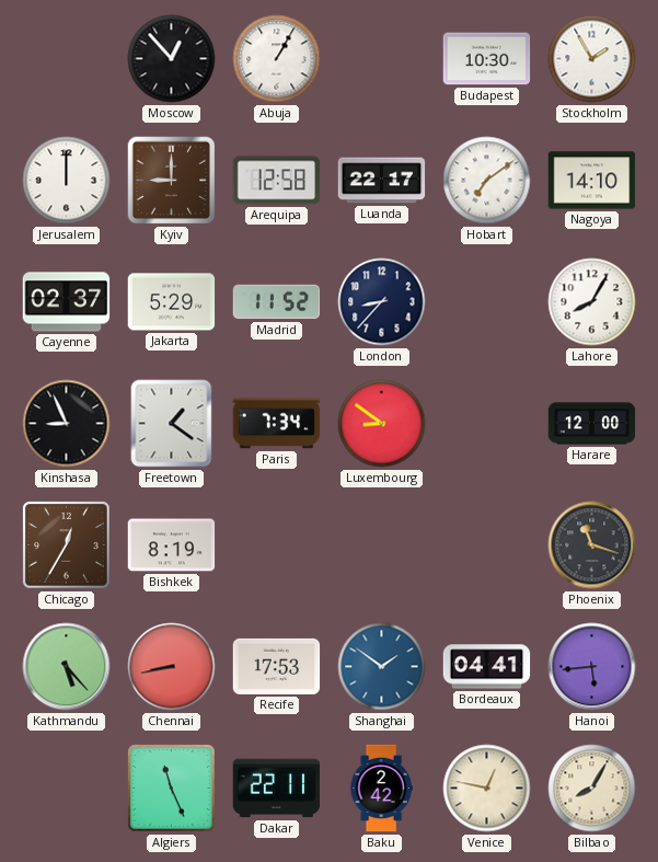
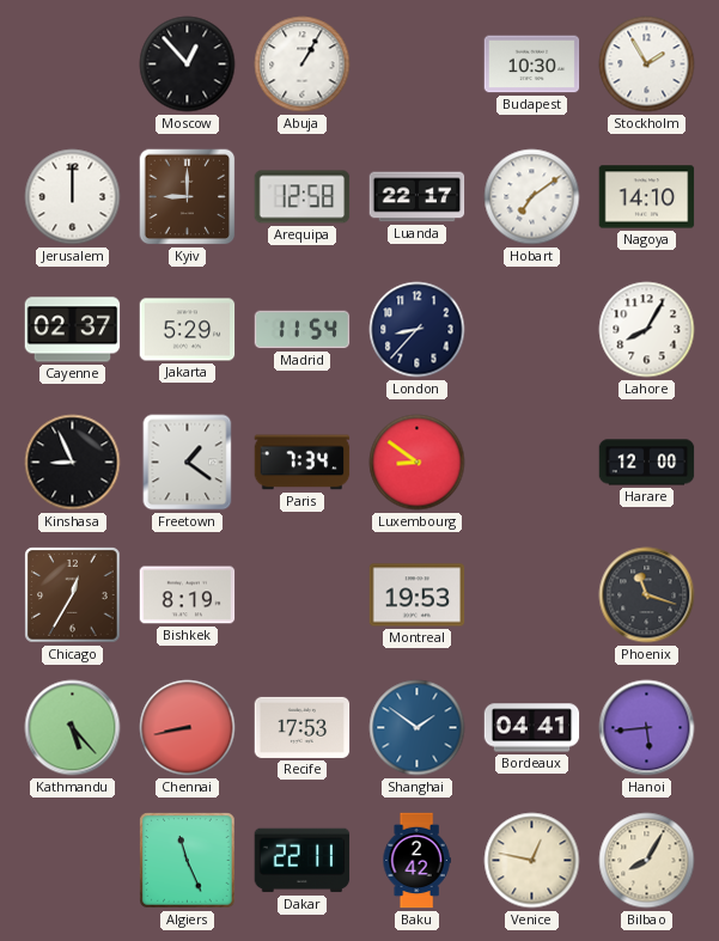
Madrid: 11:52 -> 11:54
Montreal: none -> 19:53
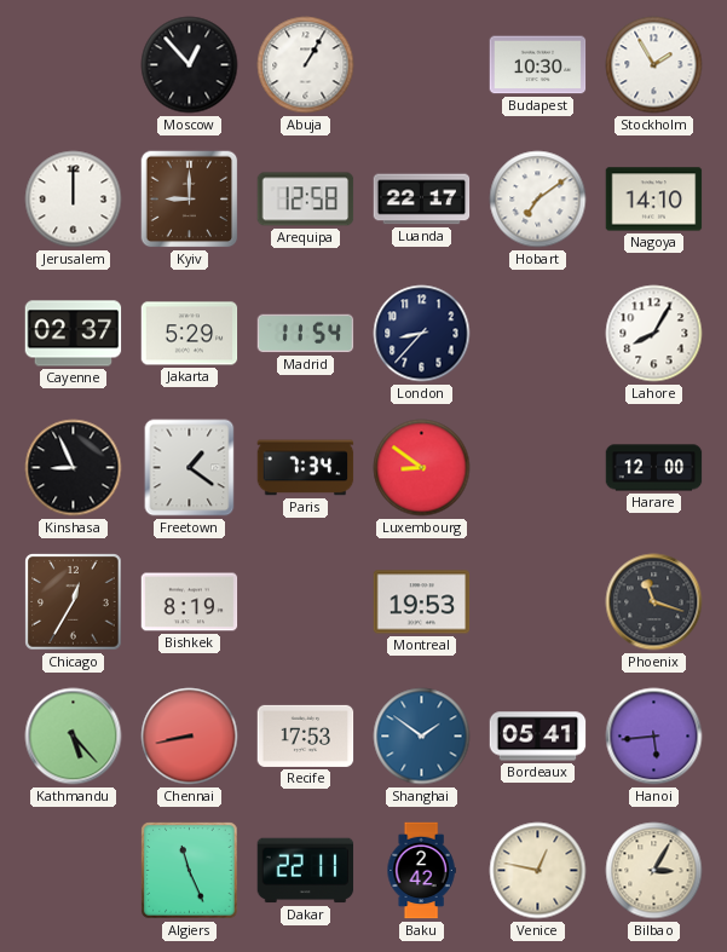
Bordeaux: 04:41 -> 05:41
Bilbao: 8:05 -> 3:05
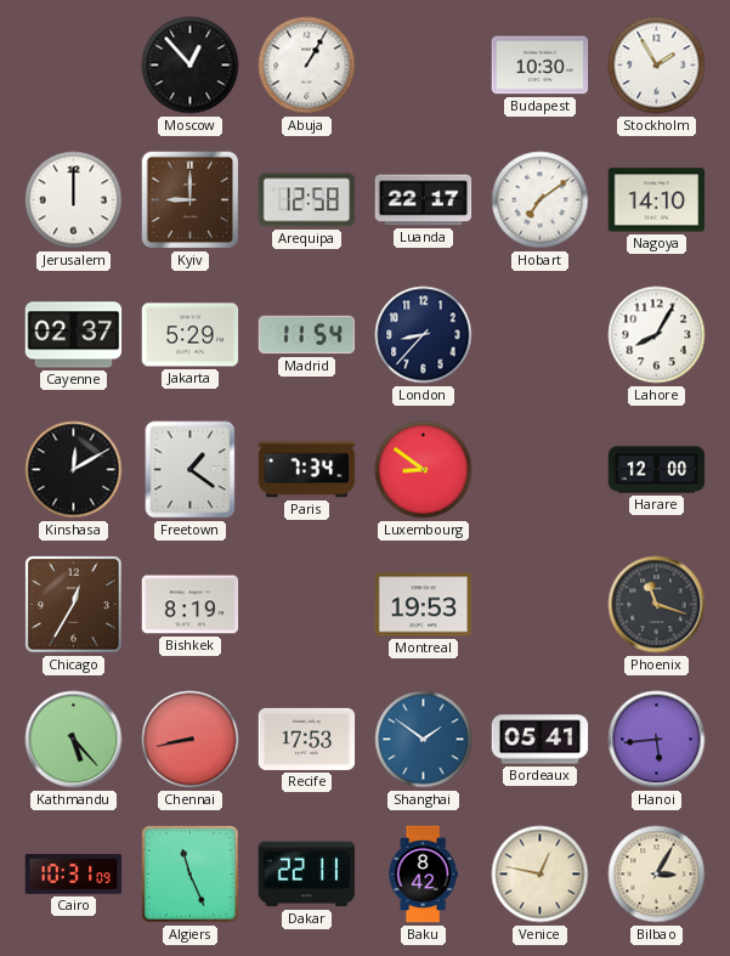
Kinshasa: 8:56 -> 12:10
Cairo: none -> 10:31
Baku: 2:42 -> 8:42
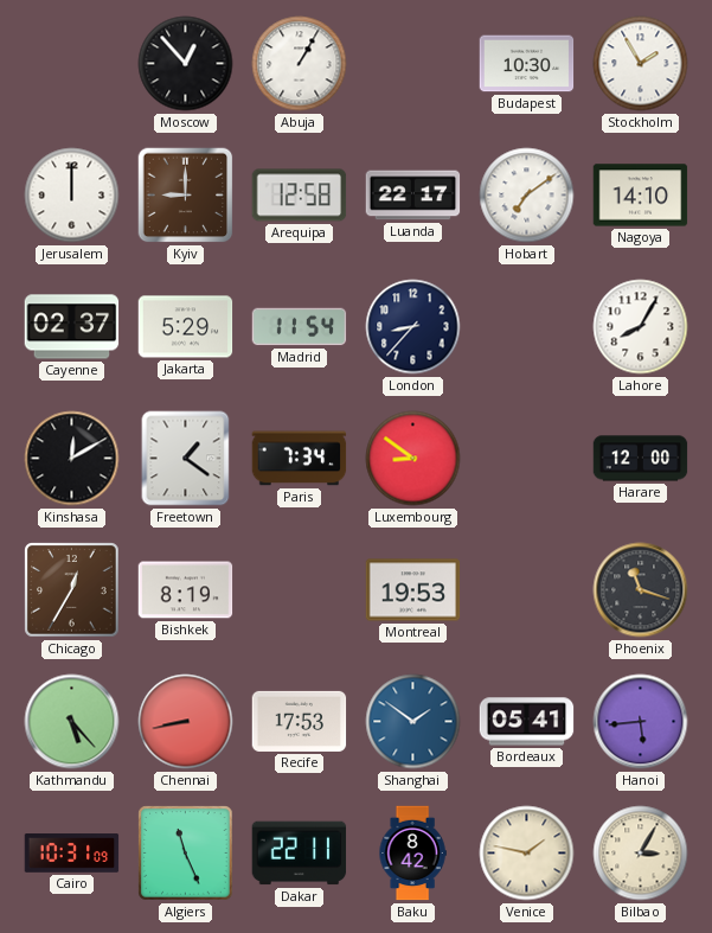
Venice: 12:47 -> 1:47
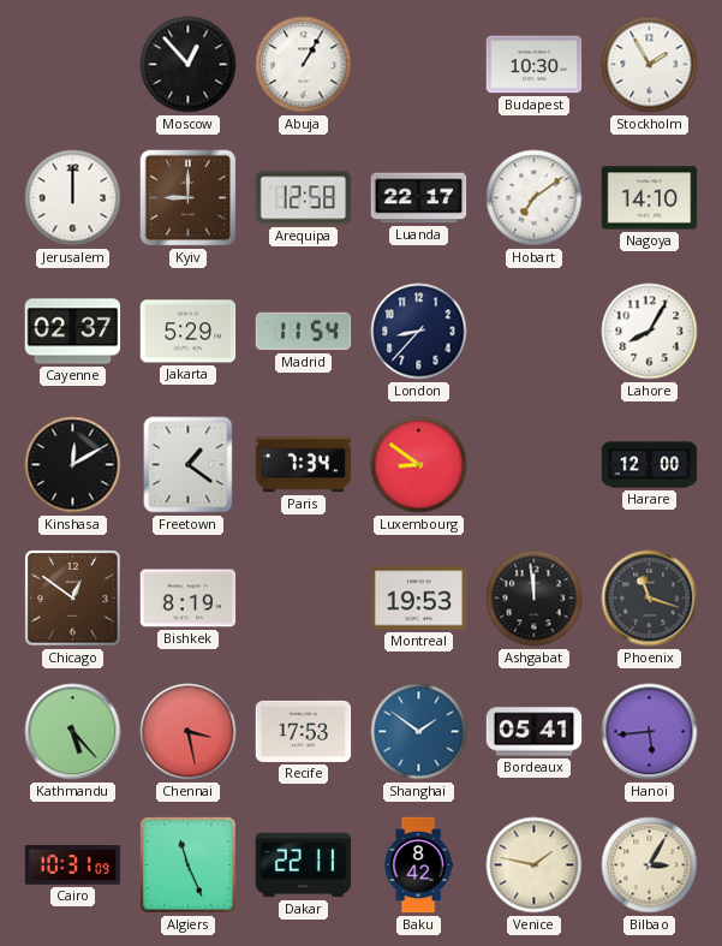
Chicago: 12:35 -> 12:51
Ashgabat: none -> 11:59
Chennai: 8:43 -> 3:28
